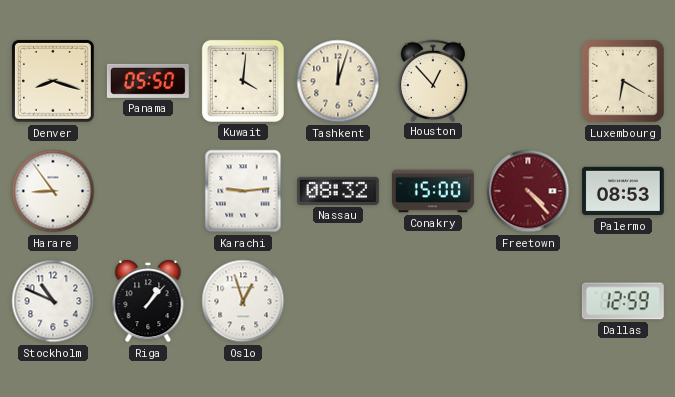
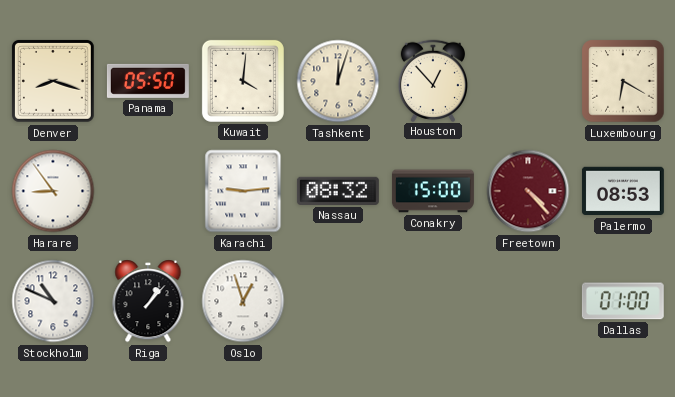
Dallas: 12:59 -> 01:00
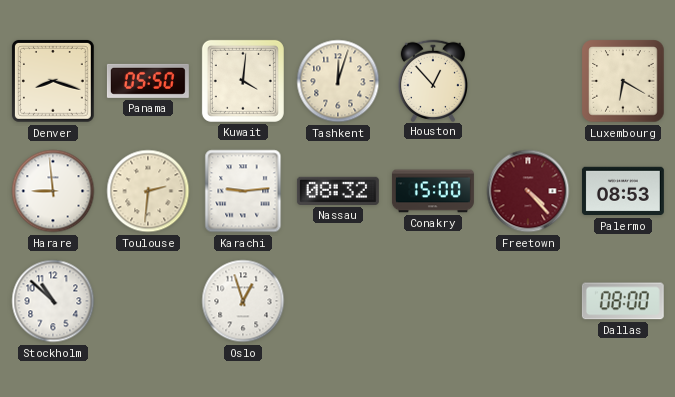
Harare: 8:54 -> 8:59
Toulouse: none -> 2:31
Stockholm: 10:49 -> 10:52
Riga: 1:07 -> none
Dallas: 01:00 -> 08:00
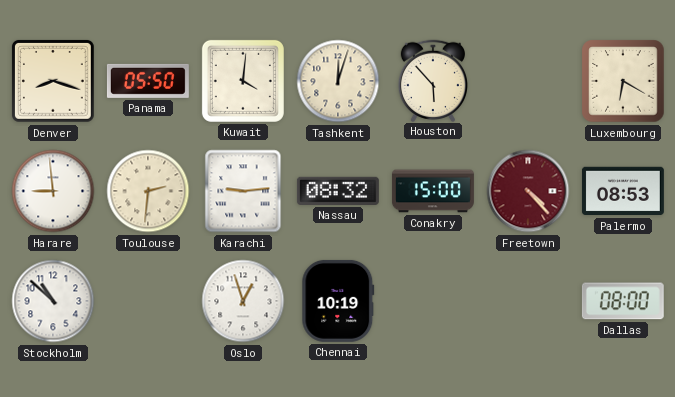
Houston: 12:53 -> 5:53
Chennai: none -> 10:19
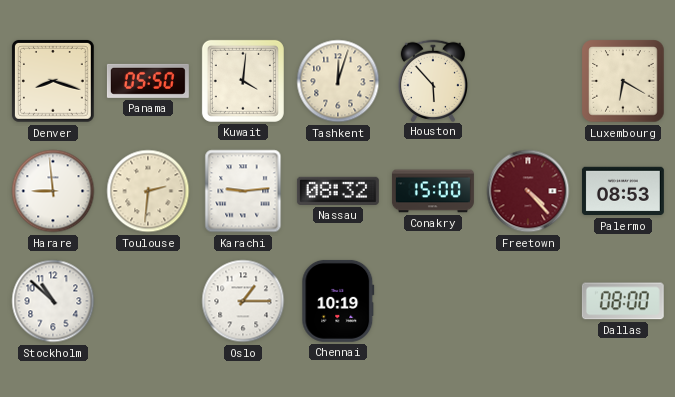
Oslo: 12:57 -> 1:15
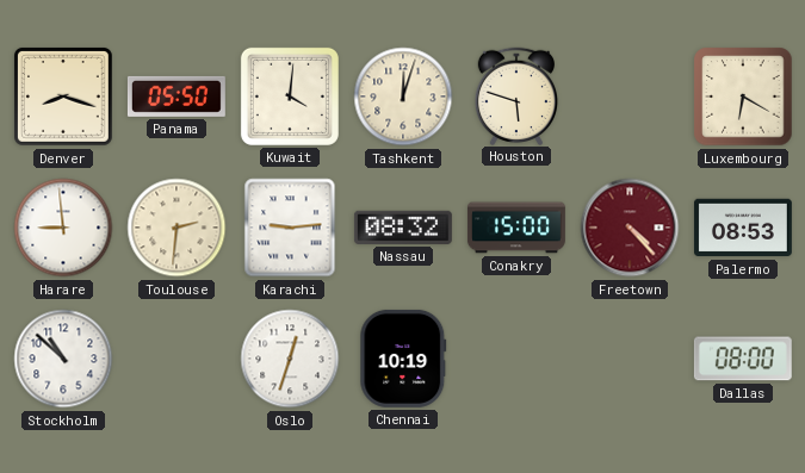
Houston: 5:53 -> 5:48
Oslo: 1:15 -> 12:33
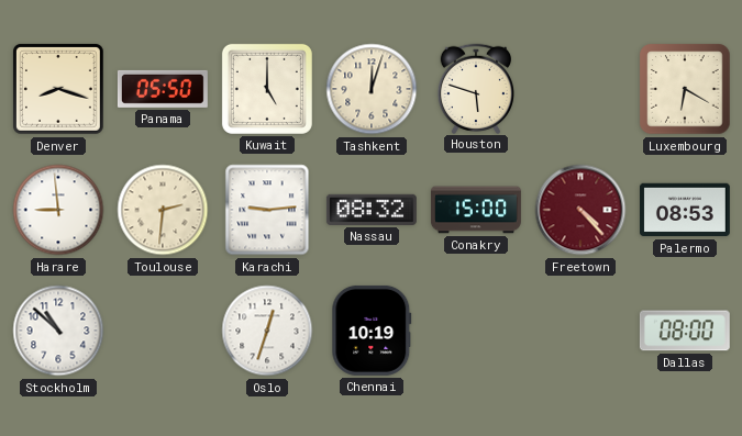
Kuwait: 4:01 -> 5:00
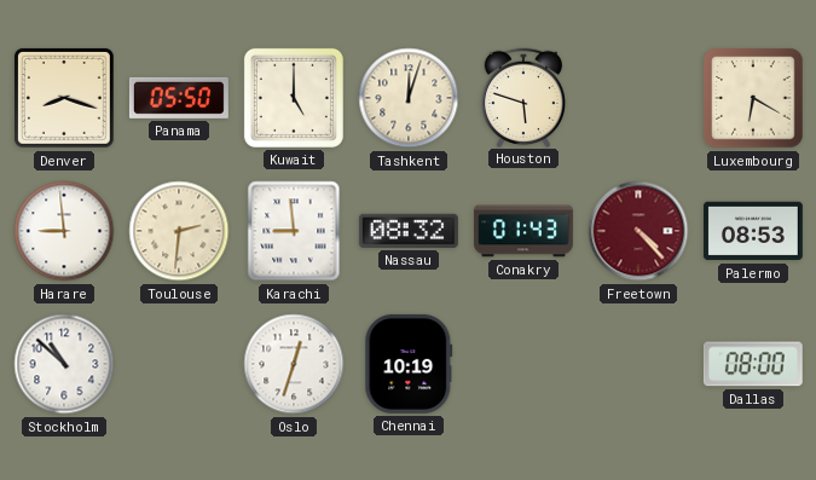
Karachi: 9:14 -> 8:59
Conakry: 15:00 -> 01:43
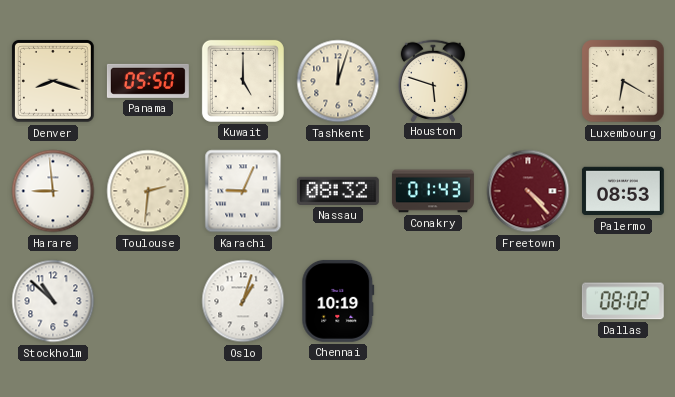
Karachi: 8:59 -> 9:04
Oslo: 12:33 -> 1:03
Dallas: 08:00 -> 08:02
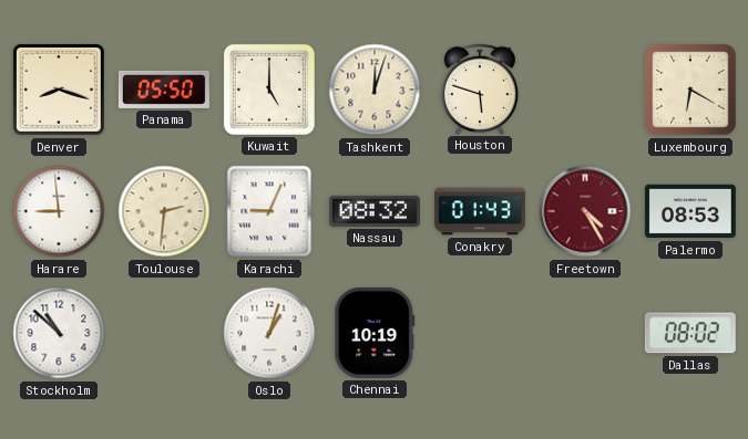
Freetown: 4:23 -> 4:25
